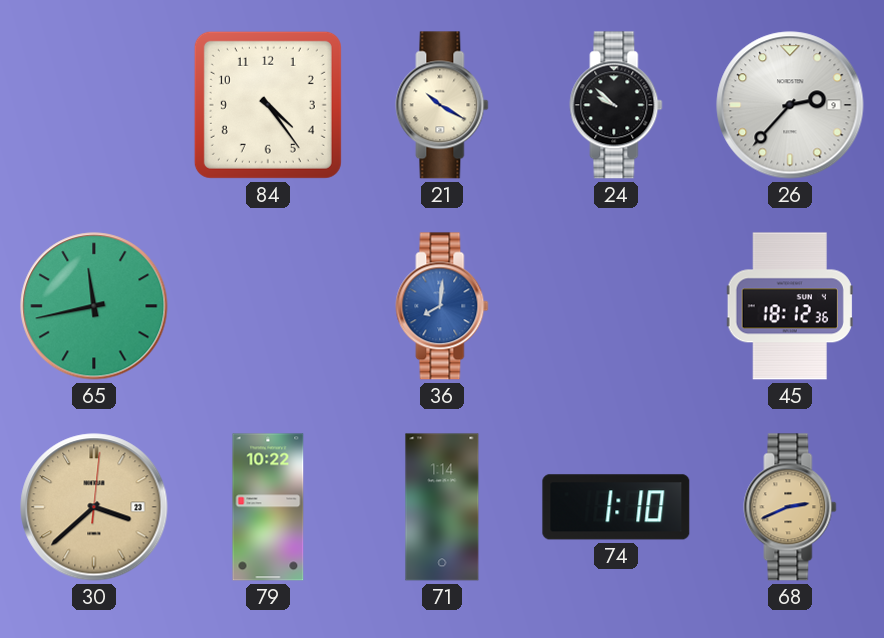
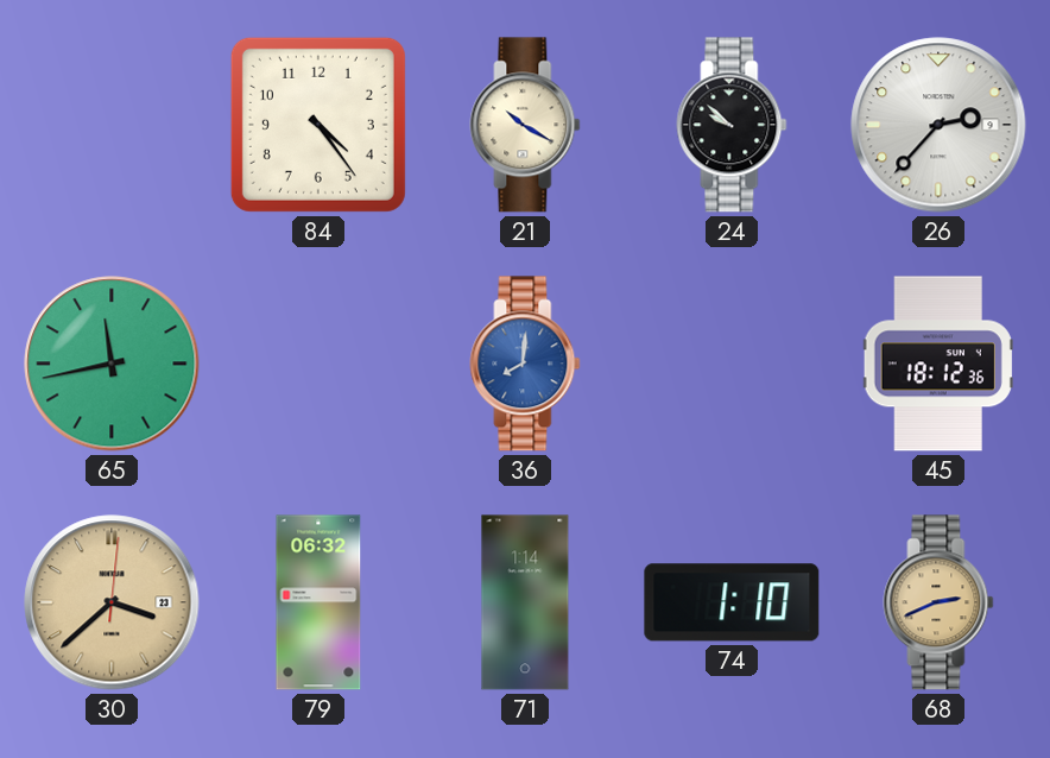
79: 10:22 -> 06:32
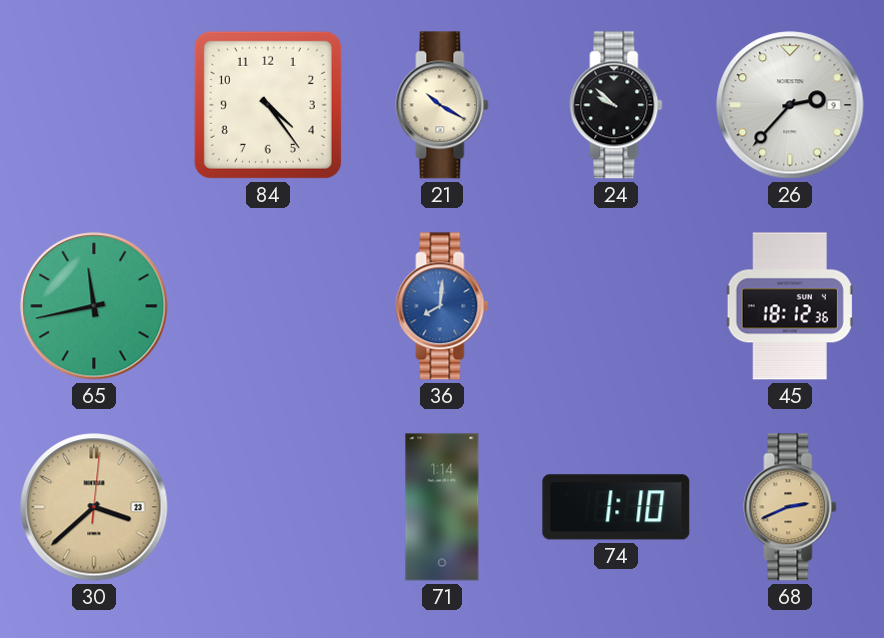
79: 06:32 -> none
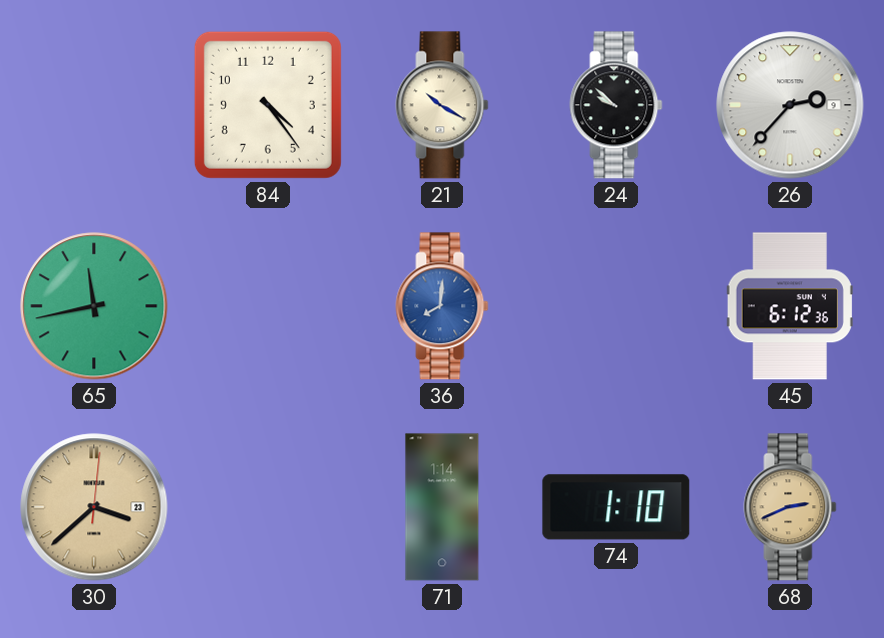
45: 18:12 -> 6:12
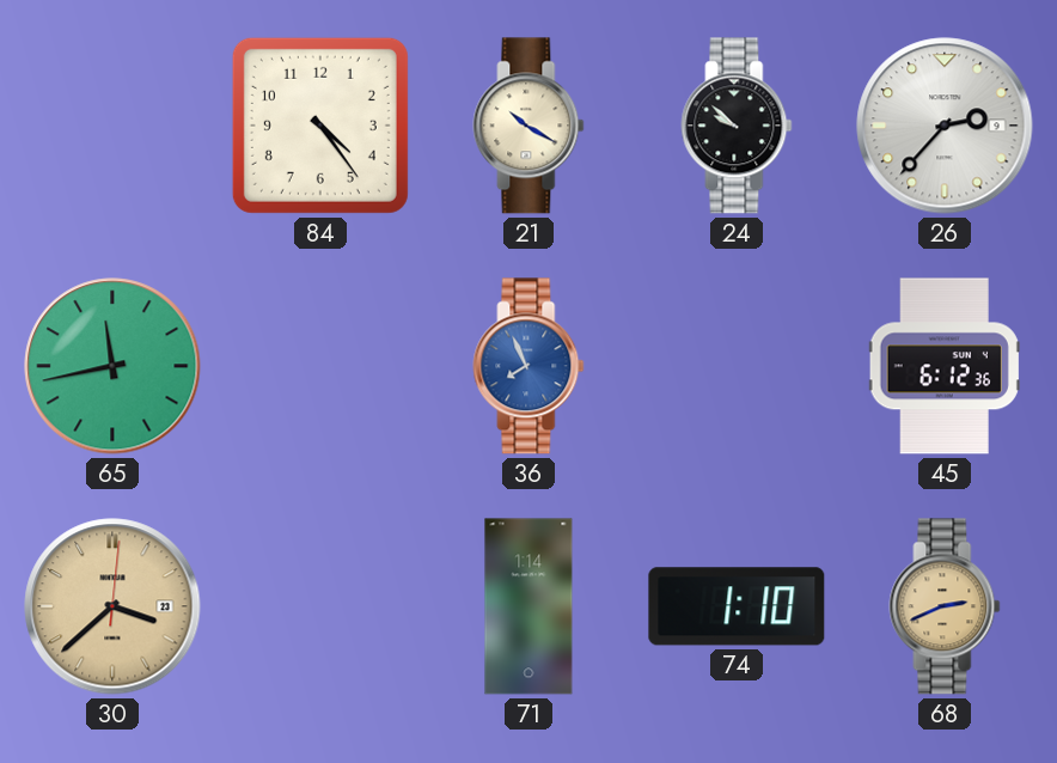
36: 8:01 -> 7:56
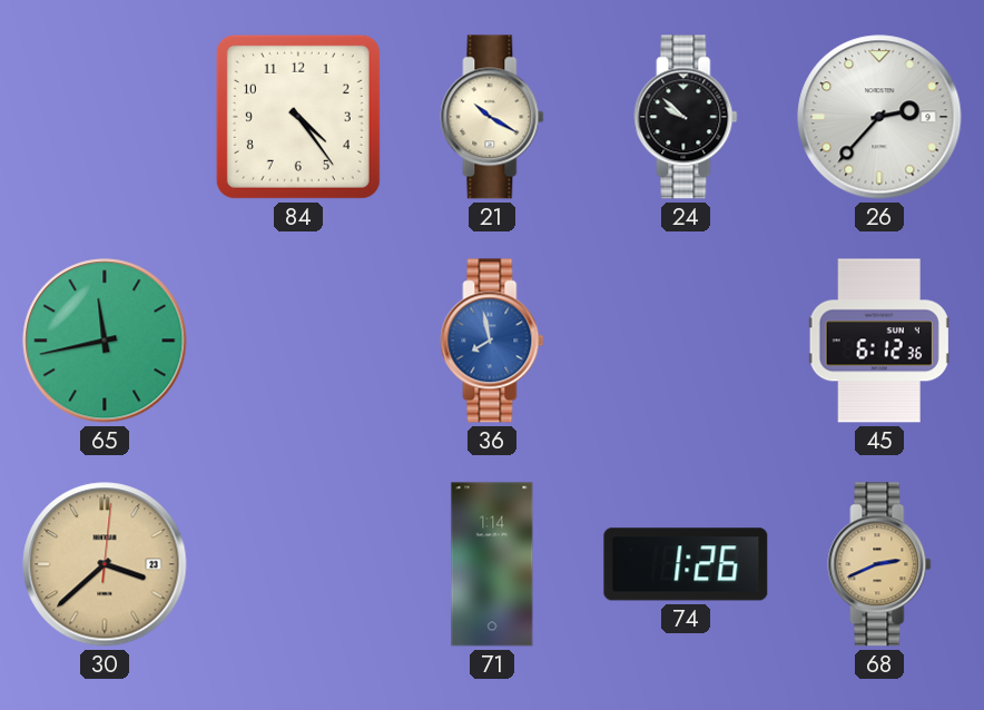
36: 7:56 -> 7:58
74: 1:10 -> 1:26
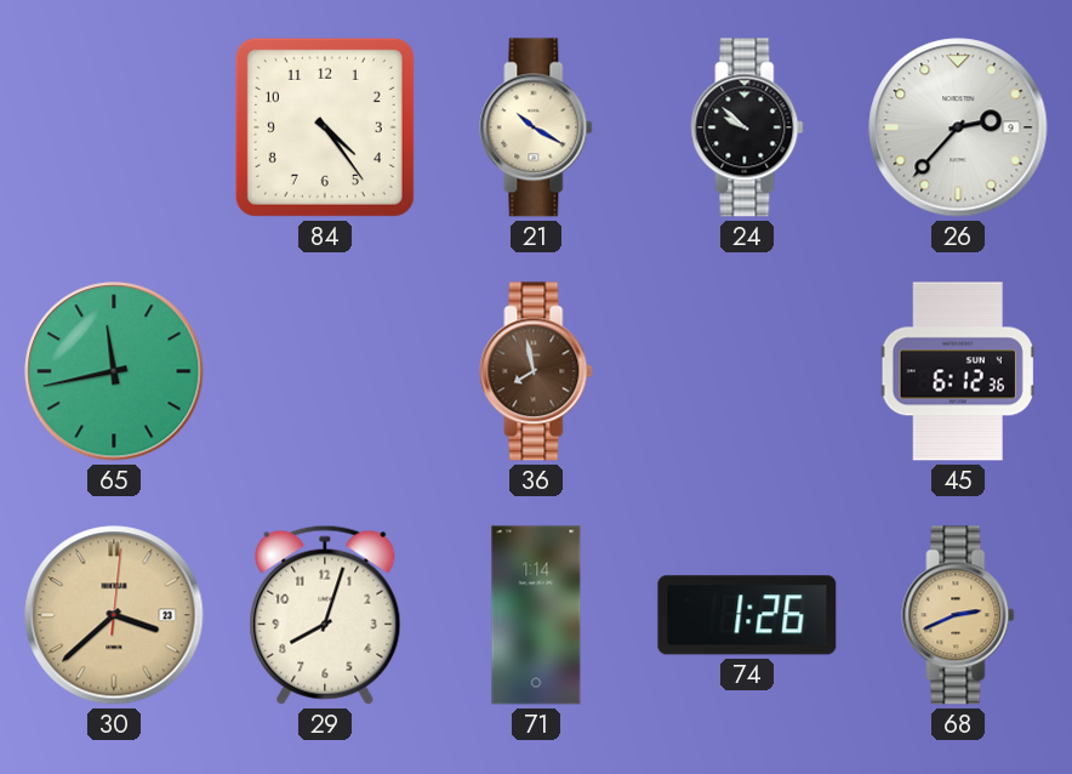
36 dial: blue -> brown
29: none -> 8:03
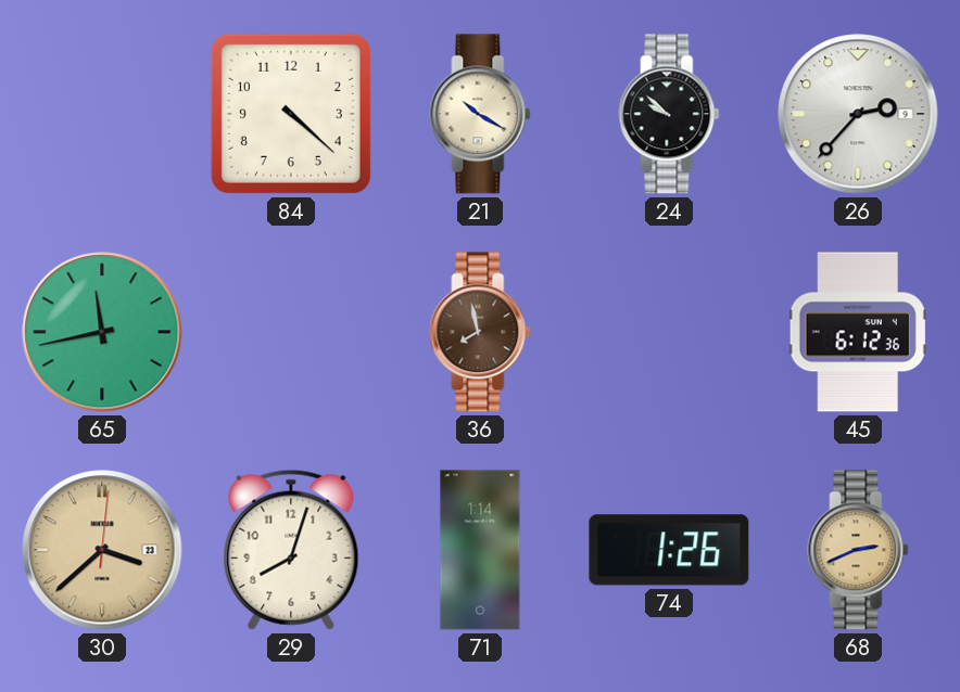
84: 4:24 -> 4:22
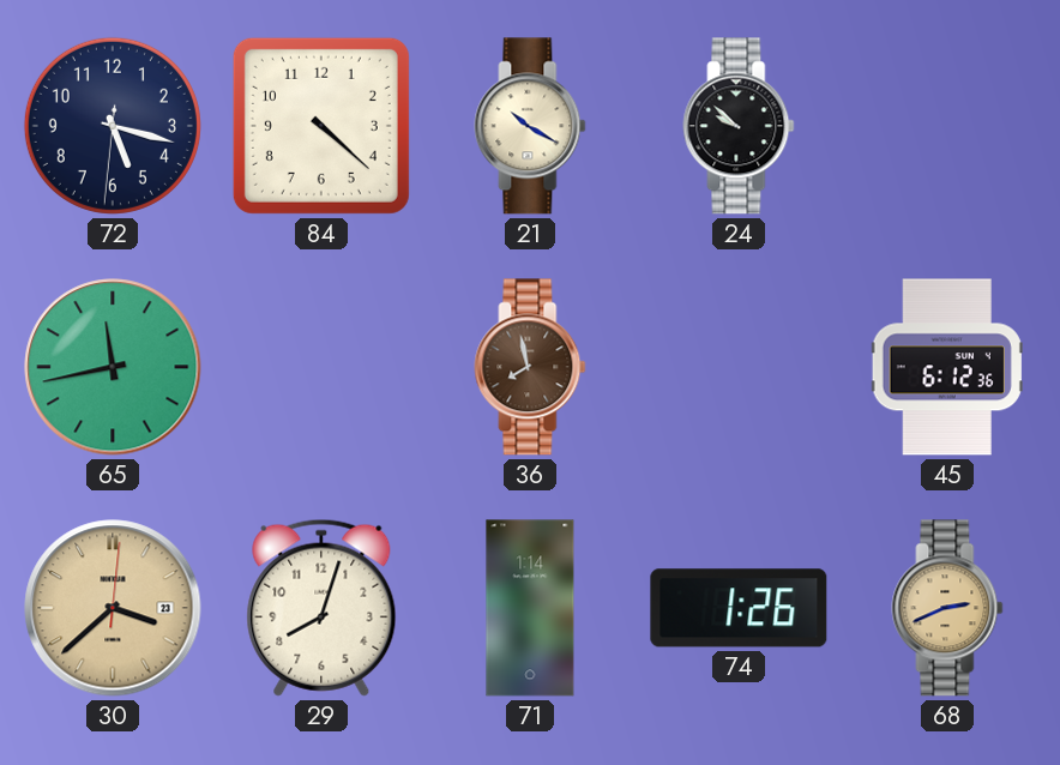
72: none -> 5:17
26: 2:37 -> none
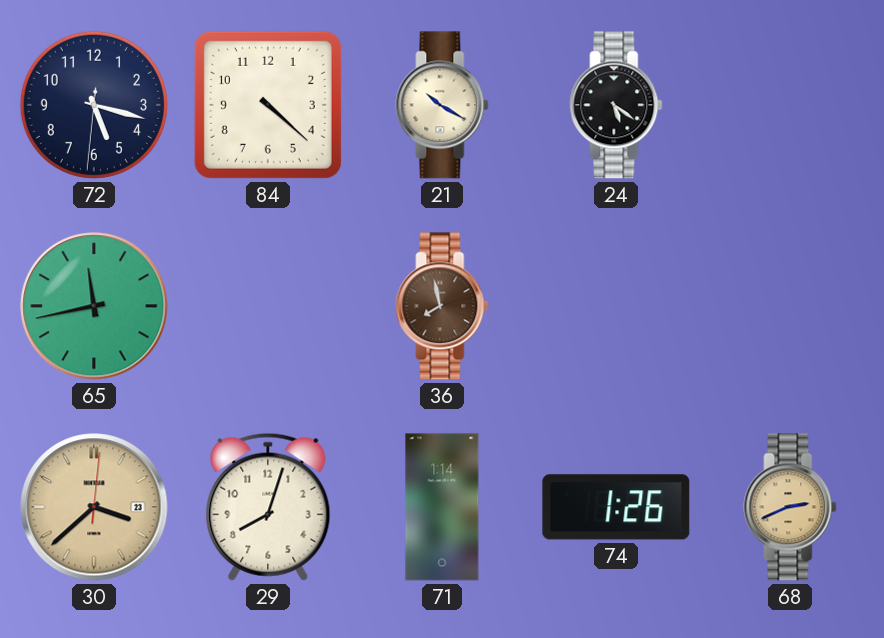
24: 9:52 -> 5:21
45: 6:12 -> none
